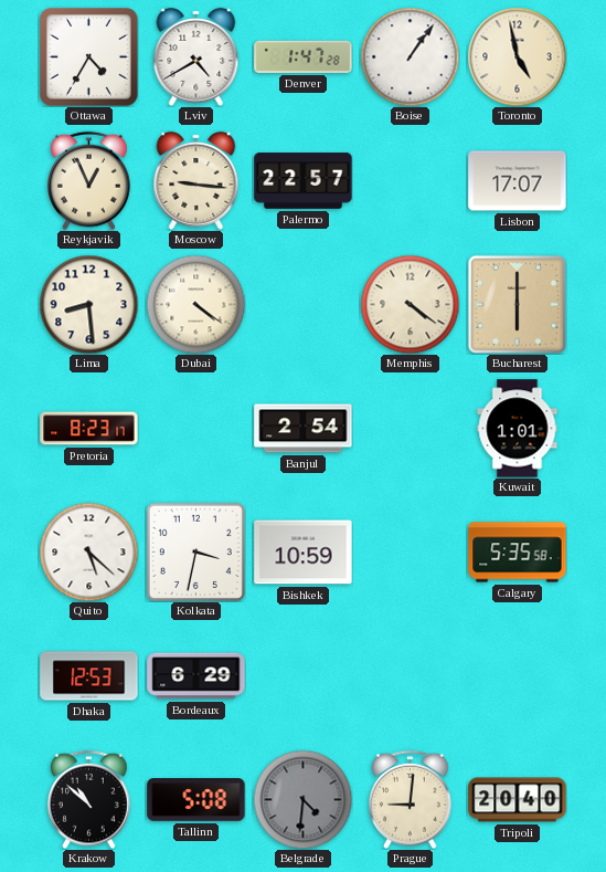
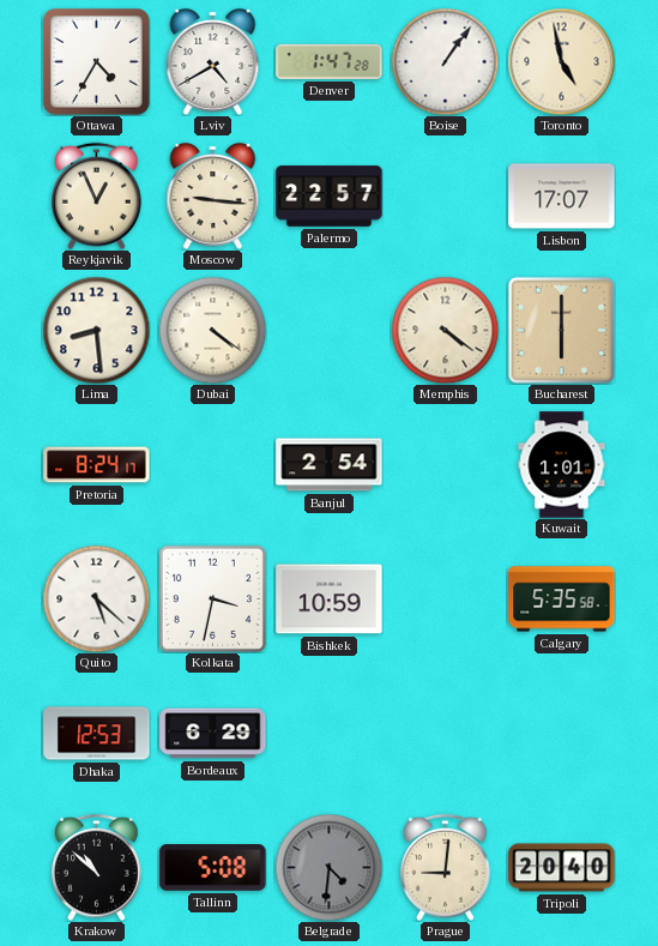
Pretoria: 8:23 -> 8:24
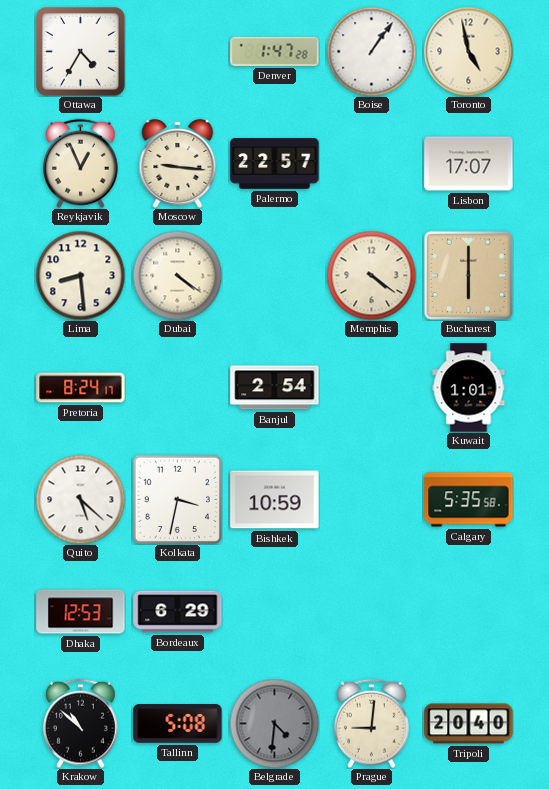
Lviv: 4:40 -> none
